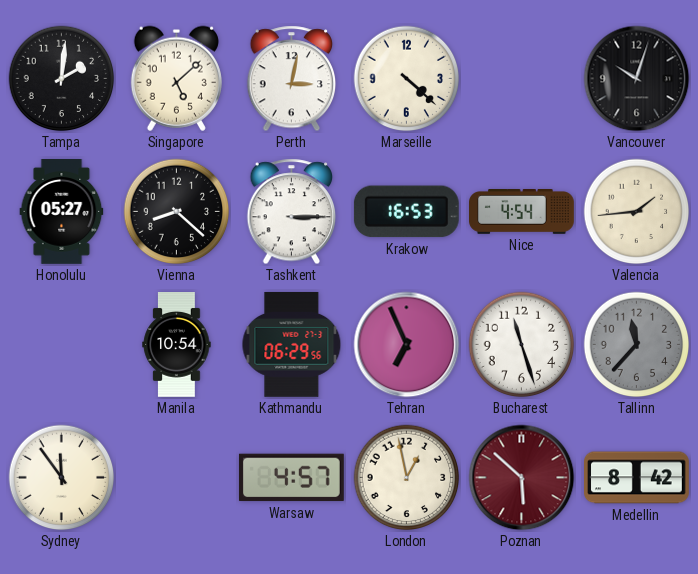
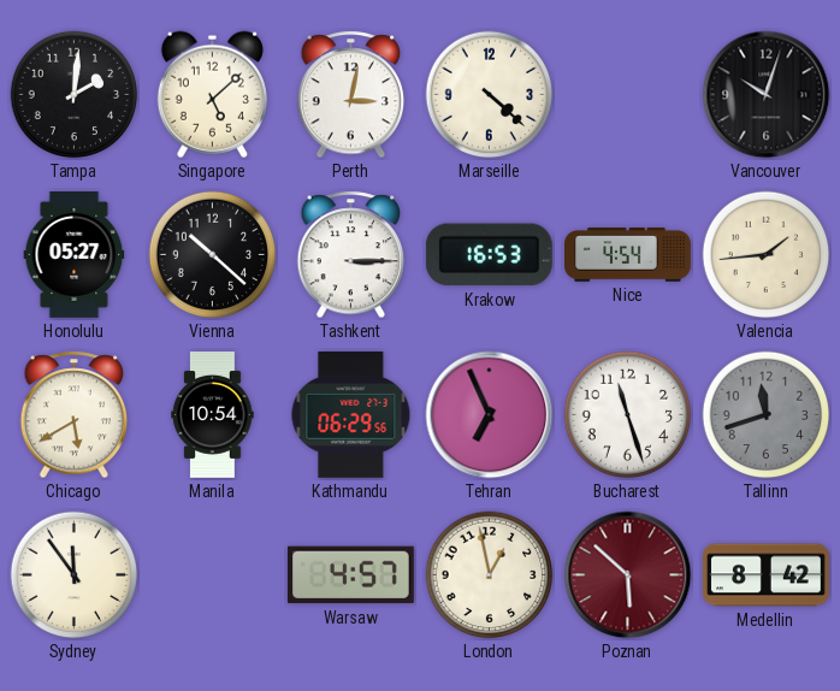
Vienna: 8:22 -> 10:22
Chicago: none -> 5:40
Tallinn: 11:37 -> 11:42
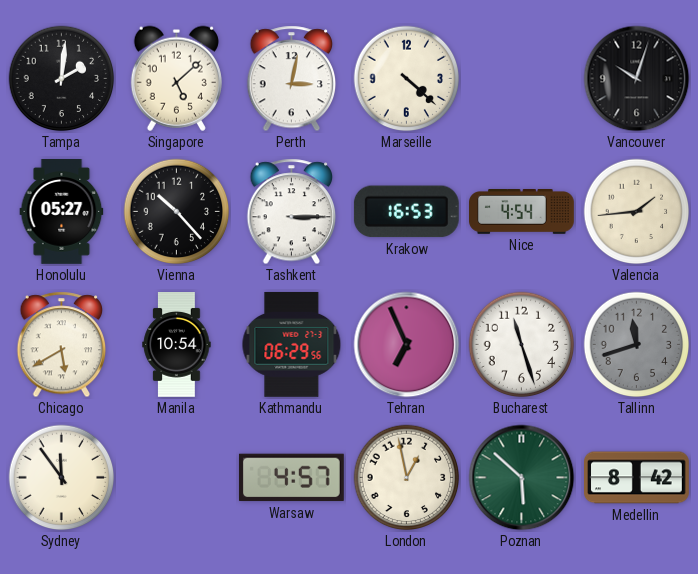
Vienna: 10:22 -> 10:23
Poznan dial: burgundy -> green
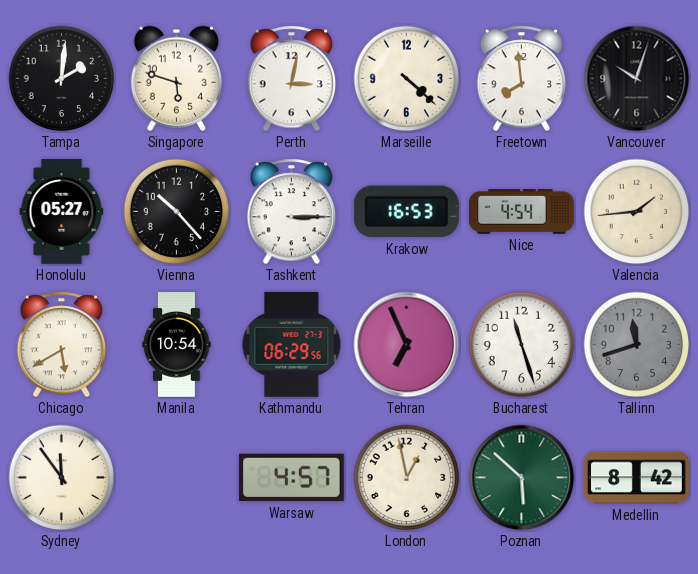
Singapore: 5:08 -> 5:48
Freetown: none -> 7:59
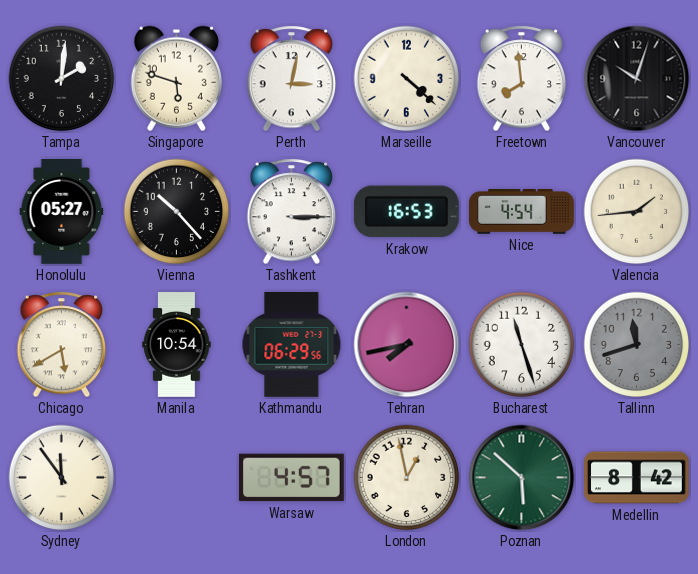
Tehran: 6:56 -> 7:43
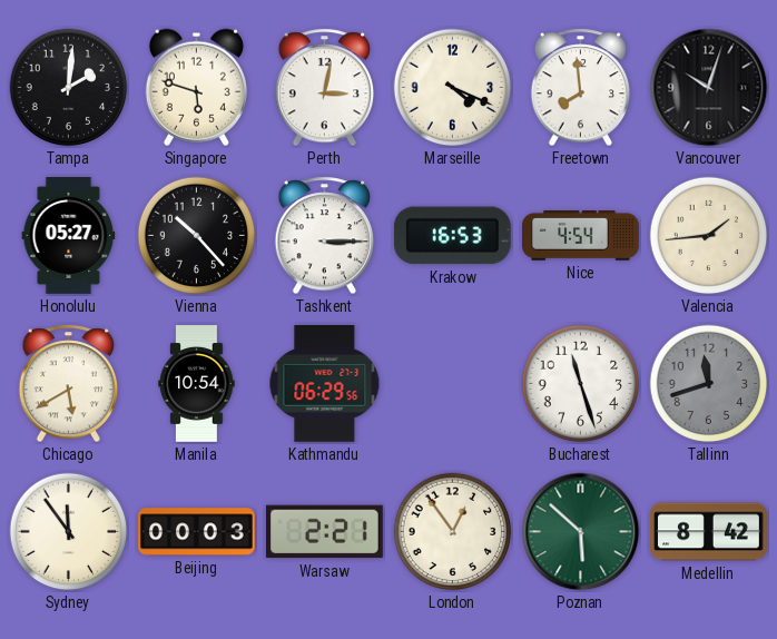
Marseille: 4:22 -> 4:19
Tehran: 7:43 -> none
Beijing: none -> 00:03
Warsaw: 4:57 -> 2:21
London: 12:58 -> 12:54
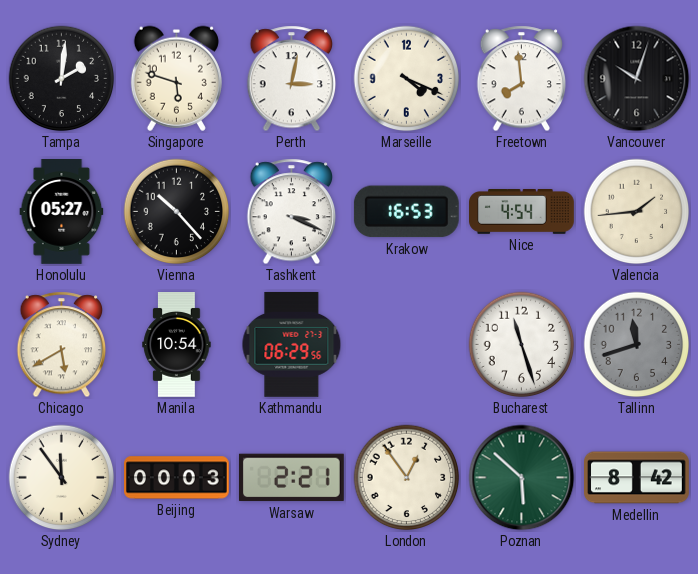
Tashkent: 3:15 -> 3:19
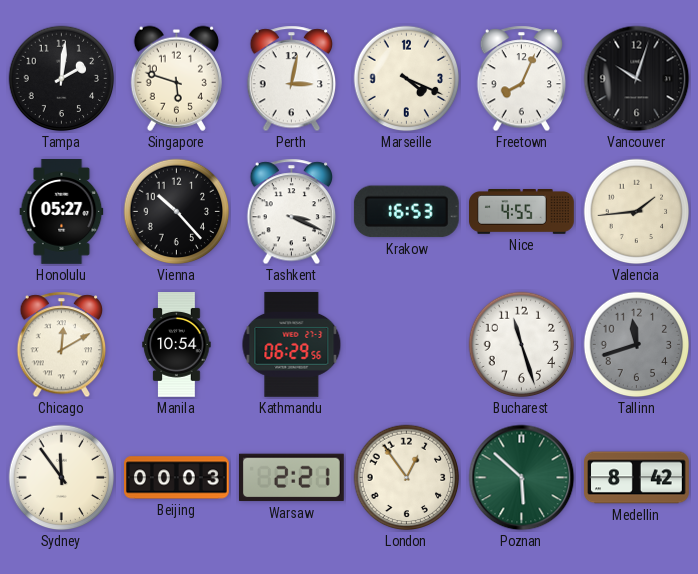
Freetown: 7:59 -> 8:04
Nice: 4:54 -> 4:55
Chicago: 5:40 -> 12:10
